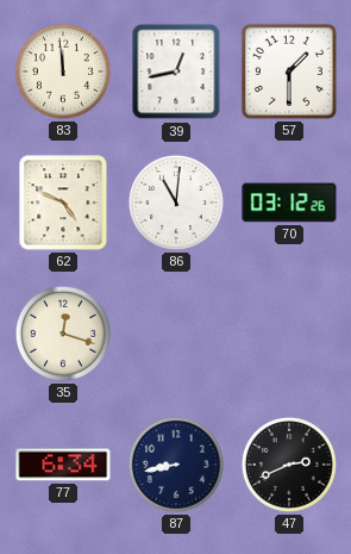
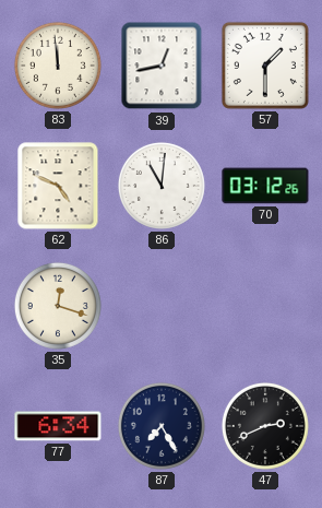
87: 8:43 -> 7:25
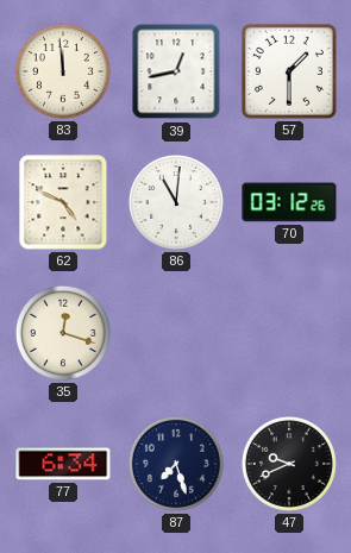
87: 7:25 -> 7:27
47: 2:41 -> 9:41
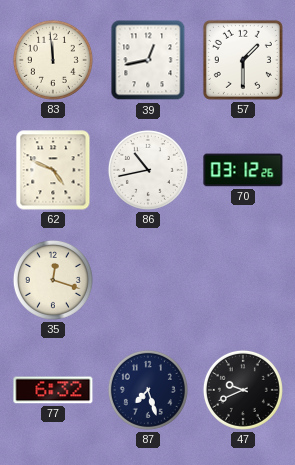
86: 11:01 -> 10:43
77: 6:34 -> 6:32
